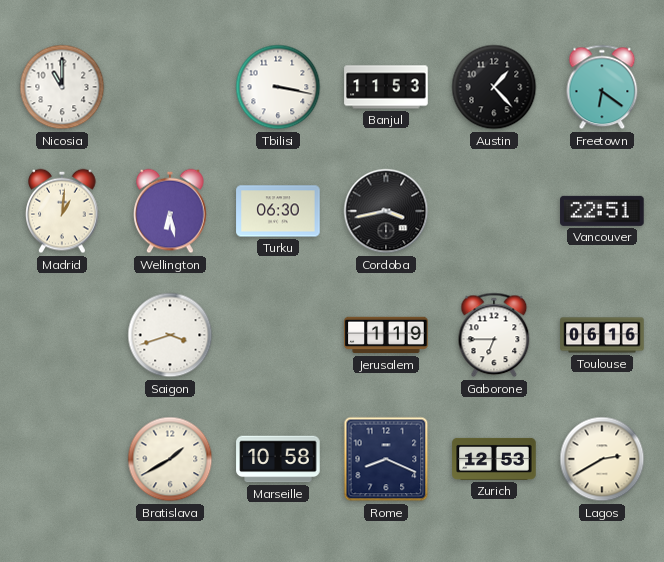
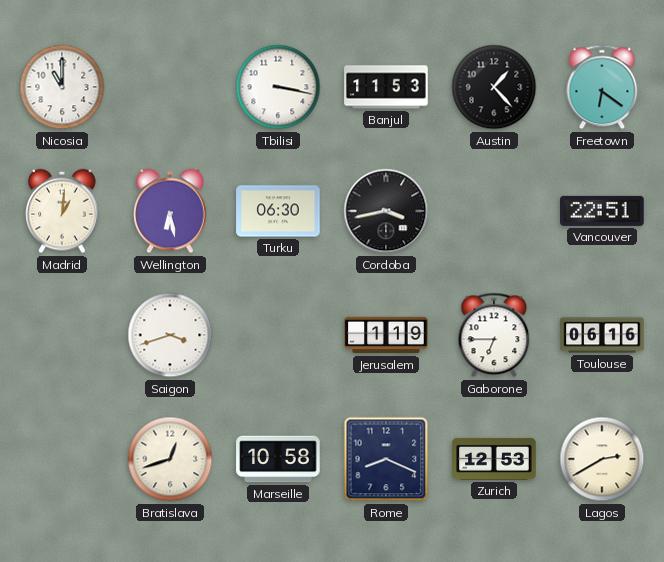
Bratislava: 1:40 -> 12:42
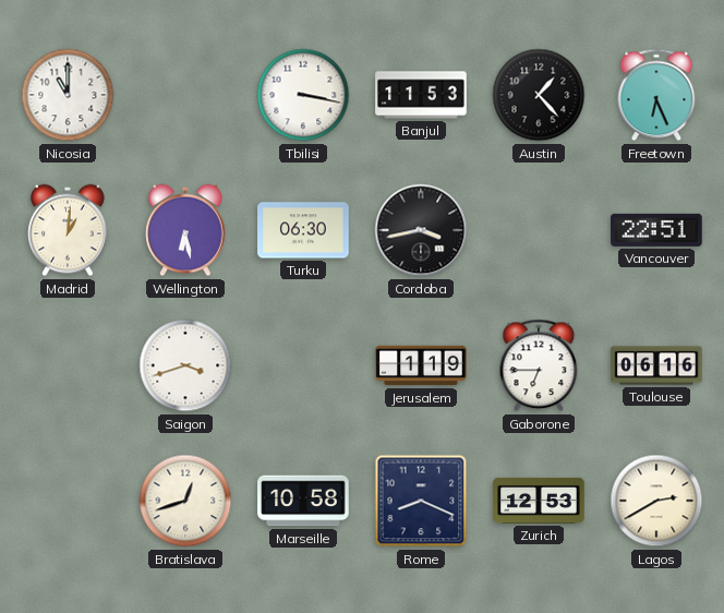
Freetown: 6:21 -> 6:26
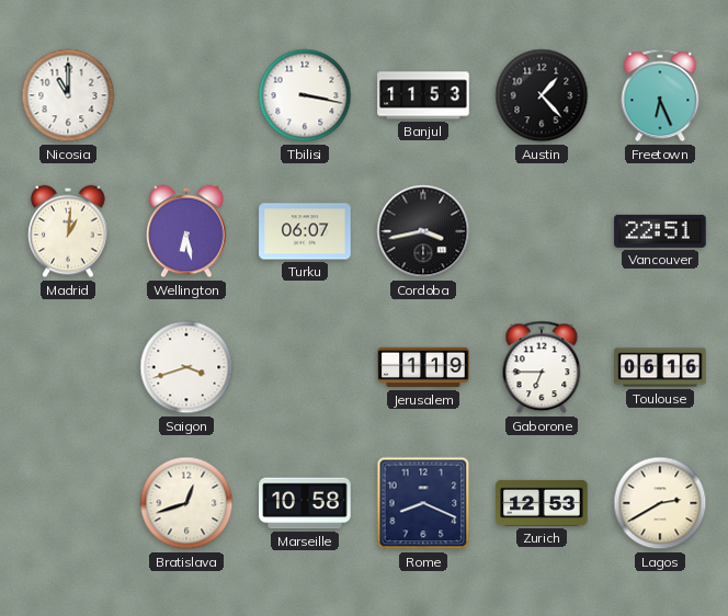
Turku: 06:30 -> 06:07
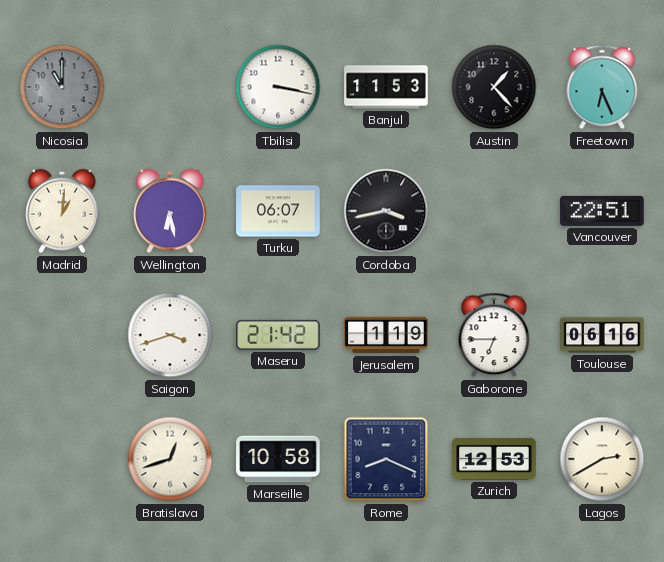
Nicosia dial: white -> grey
Maseru: none -> 21:42
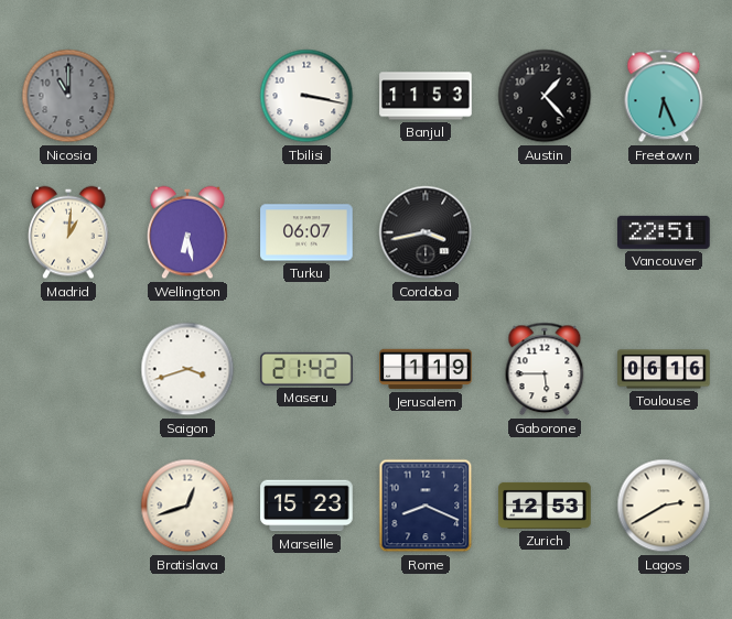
Gaborone: 6:45 -> 5:45
Marseille: 10:58 -> 15:23
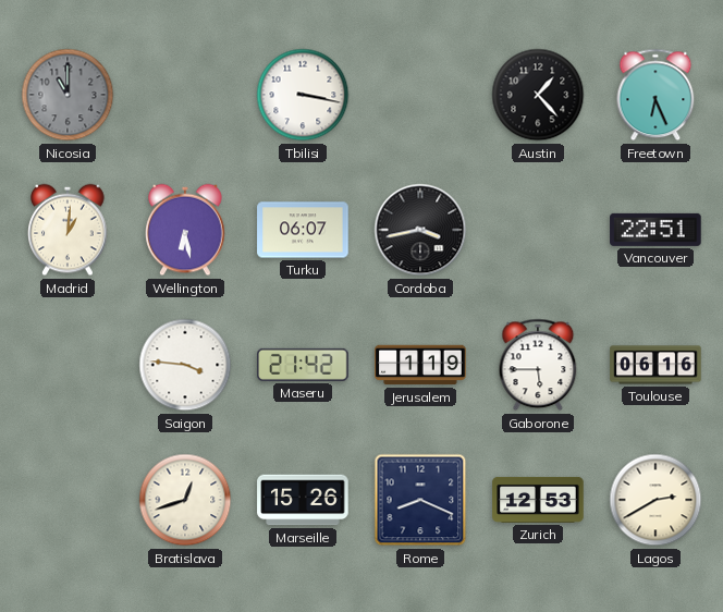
Banjul: 11:53 -> none
Saigon: 3:42 -> 3:46
Marseille: 15:23 -> 15:26
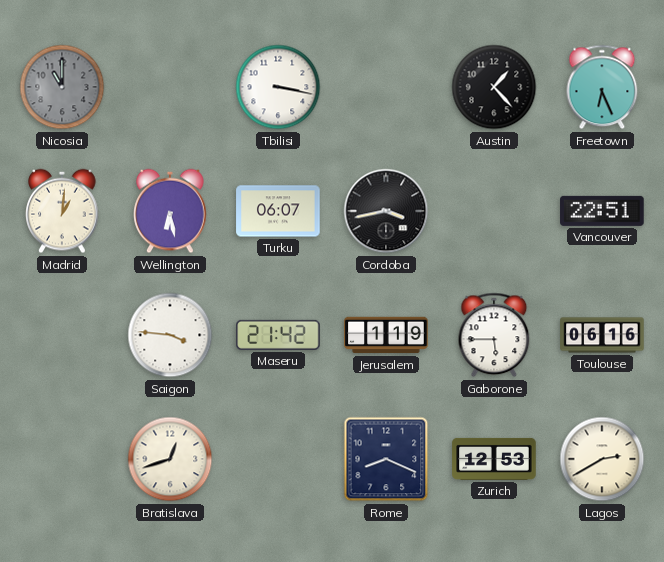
Marseille: 15:26 -> none
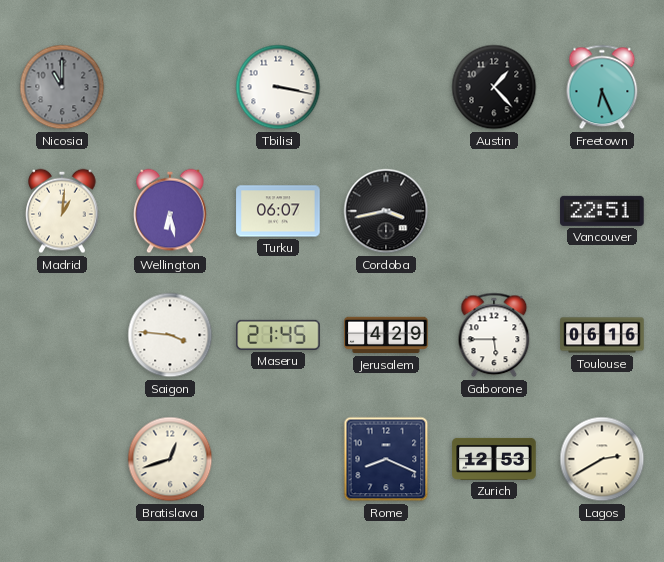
Maseru: 21:42 -> 21:45
Jerusalem: 1:19 -> 4:29
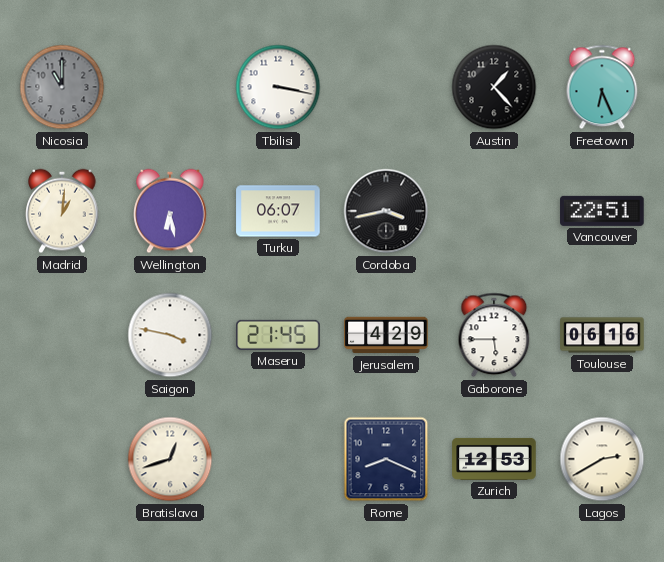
Saigon: 3:46 -> 3:47
